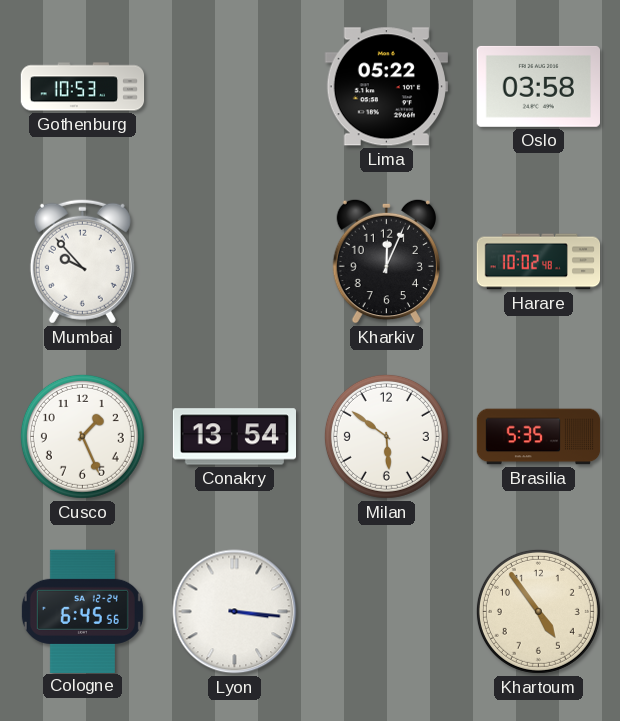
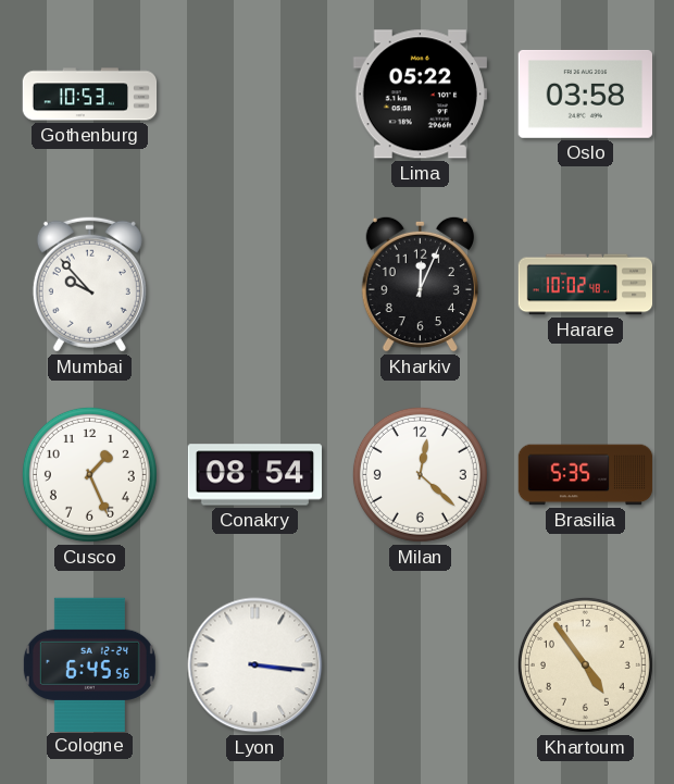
Conakry: 13:54 -> 08:54
Milan: 5:51 -> 12:22
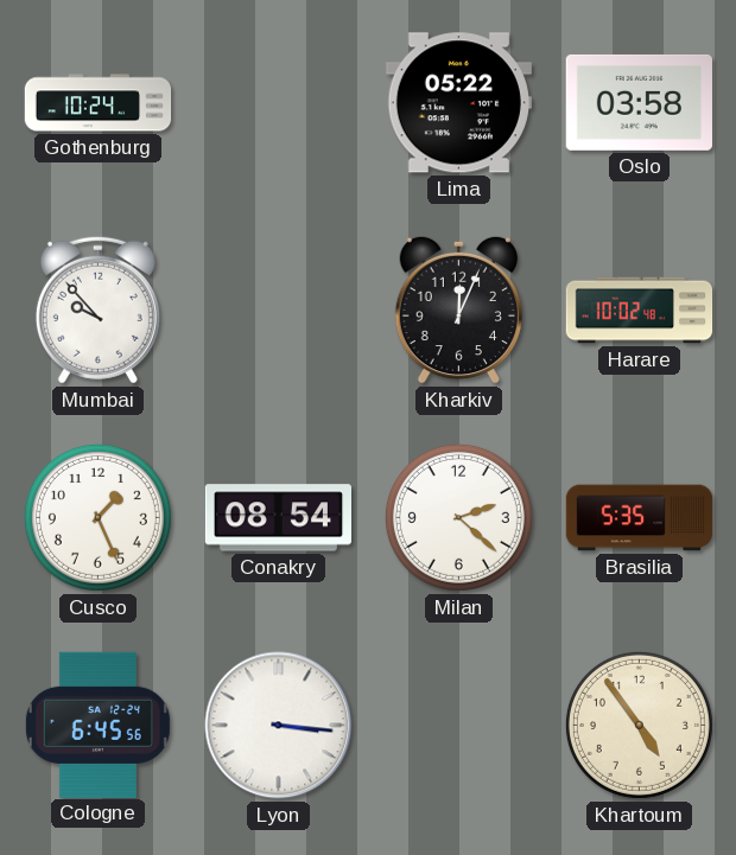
Gothenburg: 10:53 -> 10:24
Milan: 12:22 -> 2:22
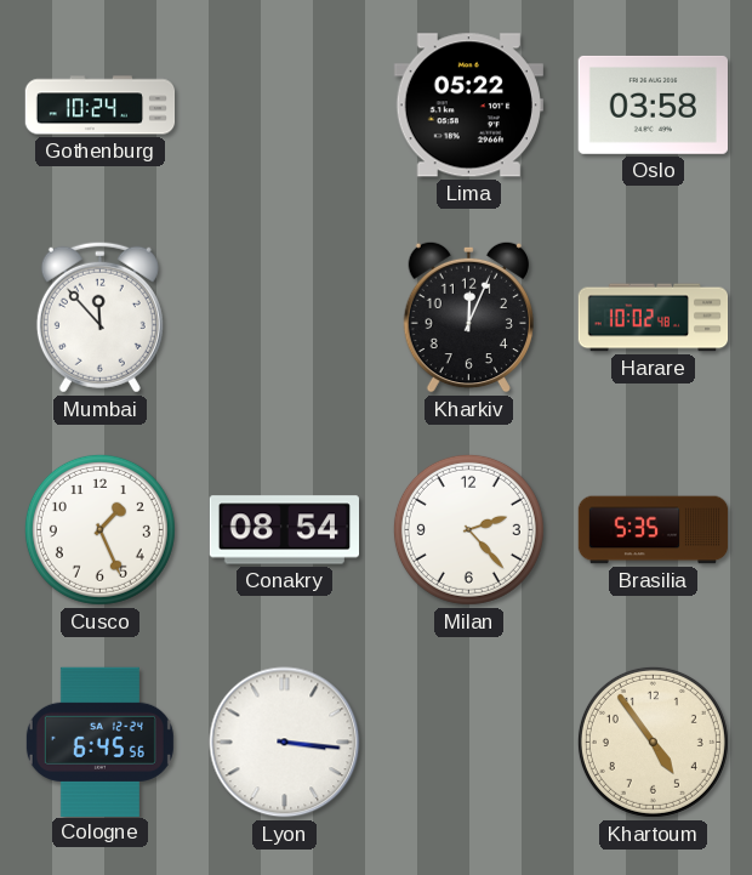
Mumbai: 9:53 -> 11:53
Milan: 2:22 -> 2:23
